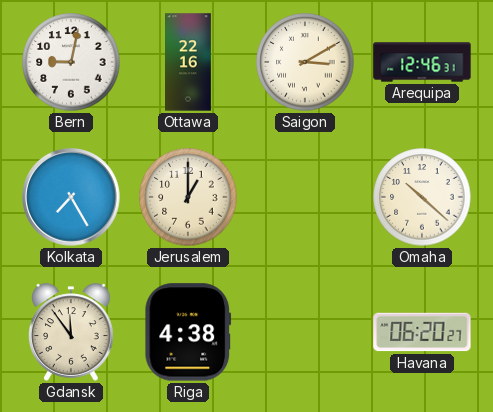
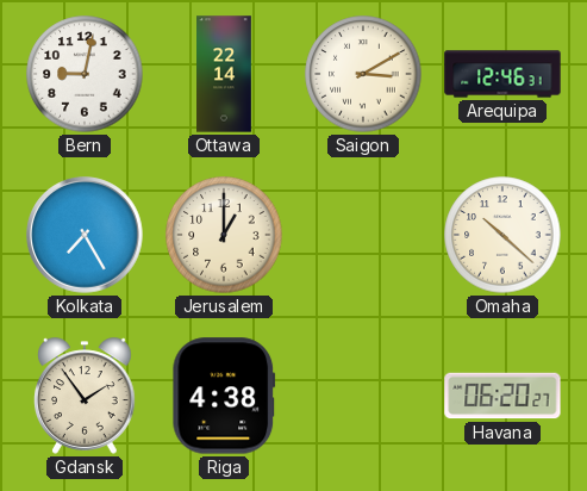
Ottawa: 22:16 -> 22:14
Gdansk: 11:54 -> 1:54
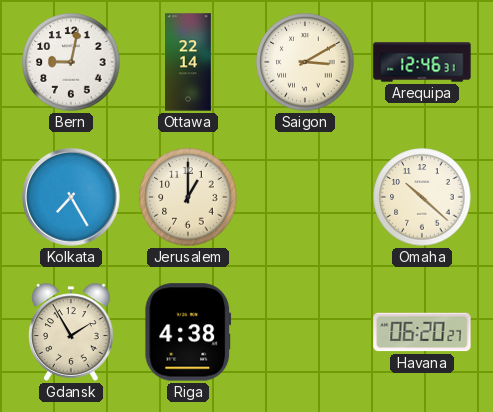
Gdansk: 1:54 -> 1:55
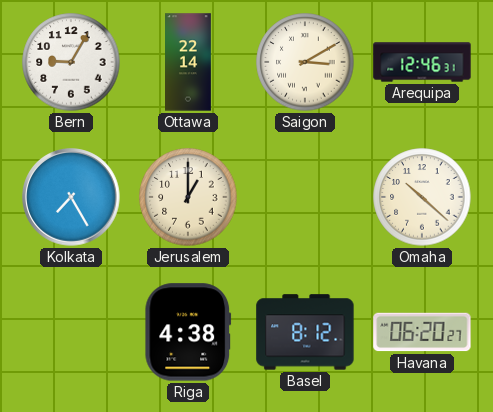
Bern: 9:02 -> 9:05
Gdansk: 1:55 -> none
Basel: none -> 8:12
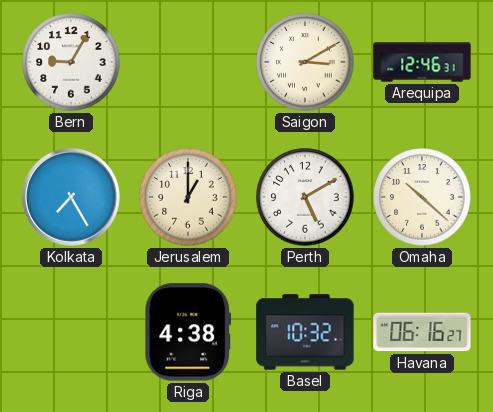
Ottawa: 22:14 -> none
Perth: none -> 5:10
Basel: 8:12 -> 10:32
Havana: 06:20 -> 06:16
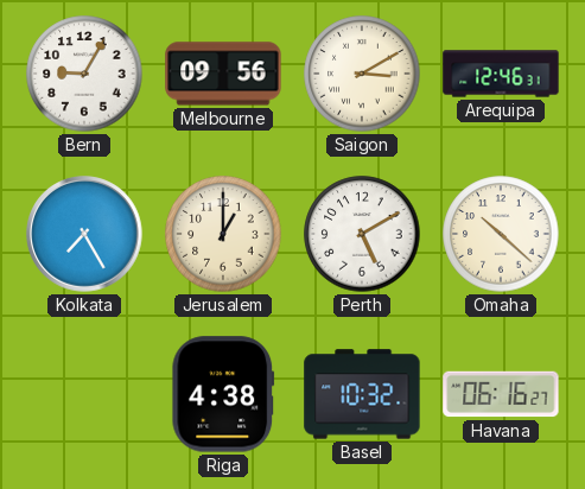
Melbourne: none -> 09:56
